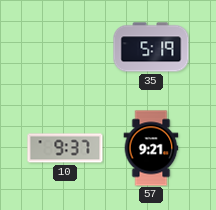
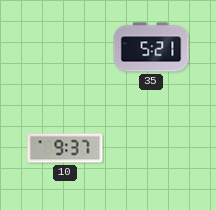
35: 5:19 -> 5:21
57: 9:21 -> none
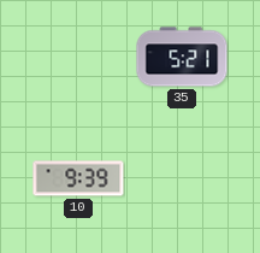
10: 9:37 -> 9:39
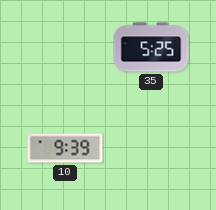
35: 5:21 -> 5:25
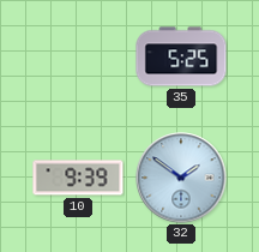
32: none -> 1:51
